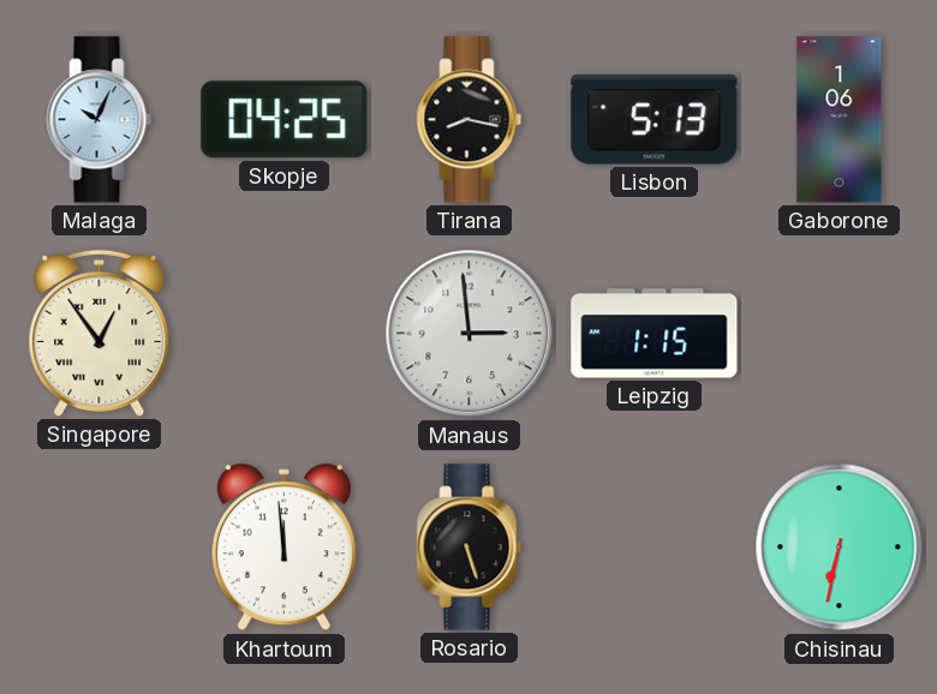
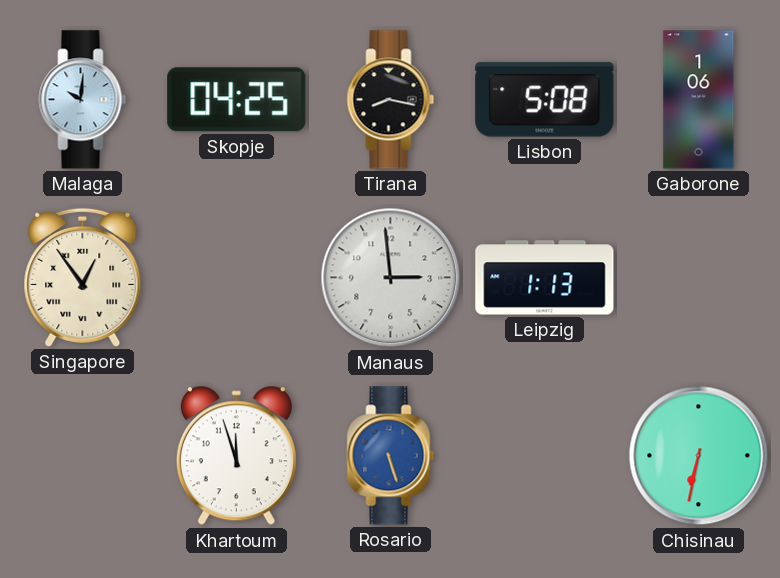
Malaga: 10:04 -> 10:01
Lisbon: 5:13 -> 5:08
Leipzig: 1:15 -> 1:13
Khartoum: 11:59 -> 11:57
Rosario dial: black -> blue
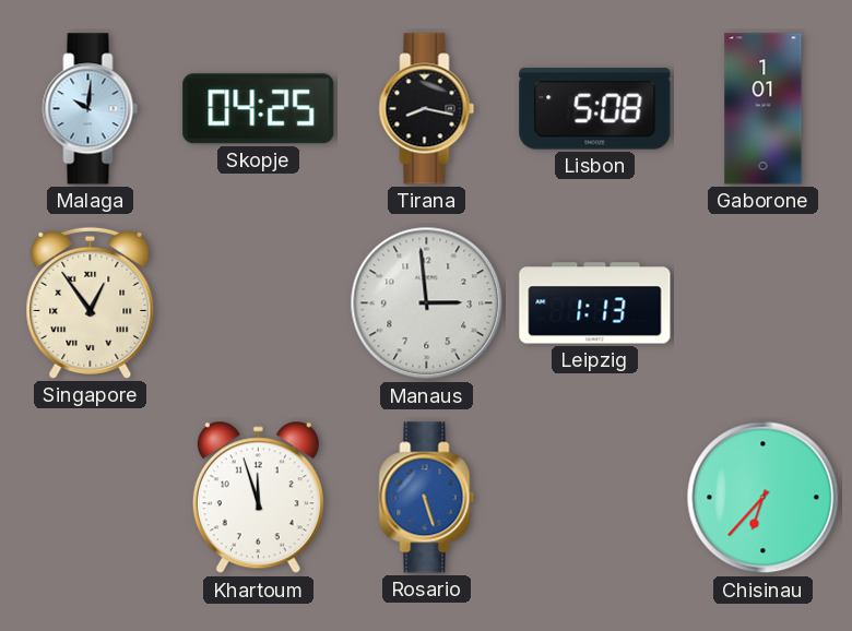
Gaborone: 1:06 -> 1:01
Chisinau: 6:32 -> 6:37
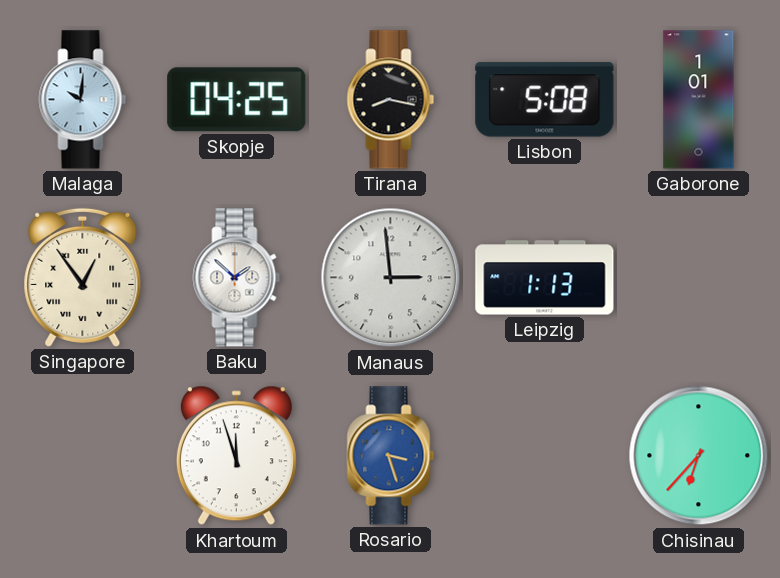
Baku: none -> 1:52
Rosario: 5:27 -> 3:27
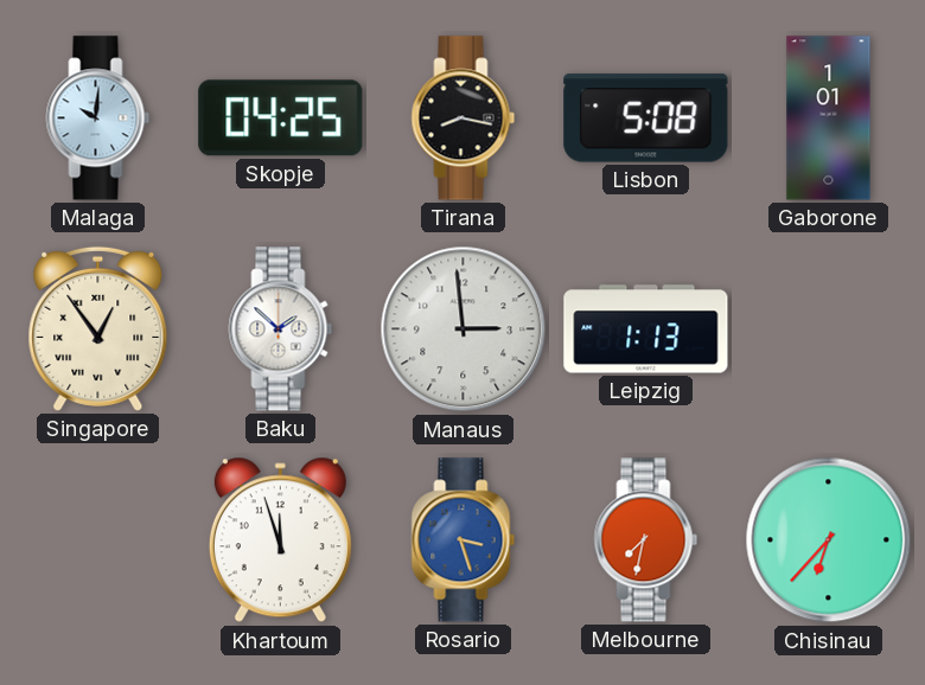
Melbourne: none -> 7:32
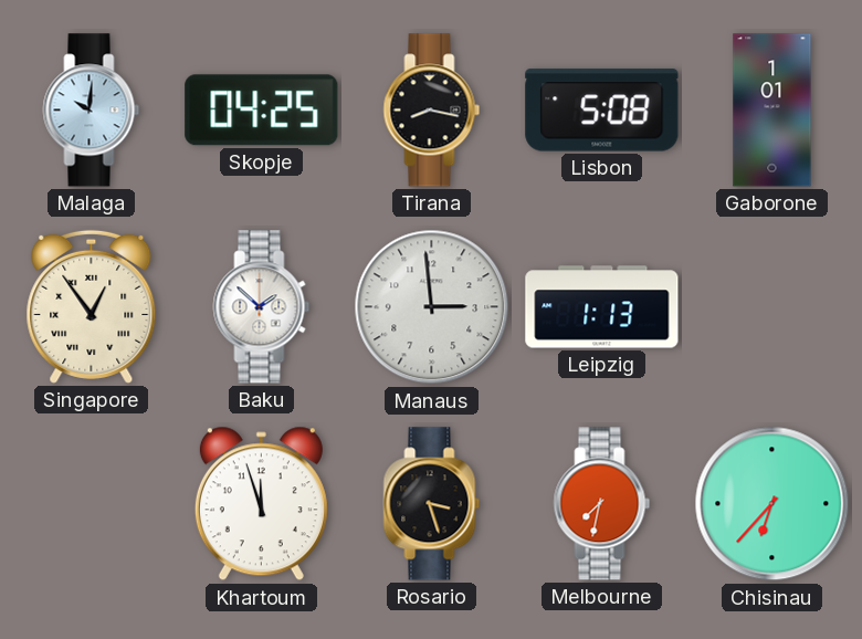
Rosario dial: blue -> black
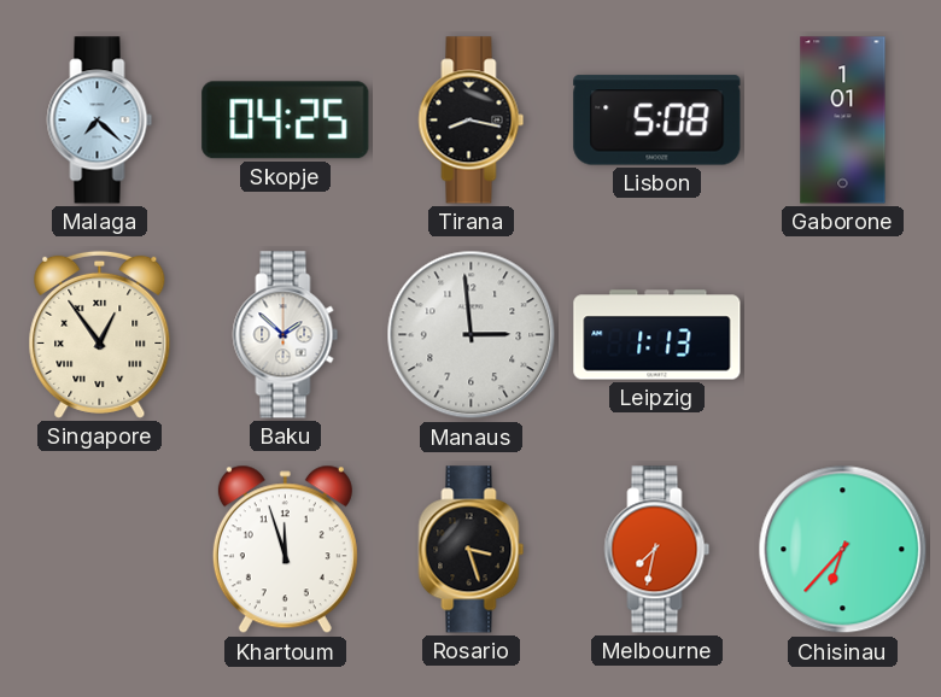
Malaga: 10:01 -> 7:22
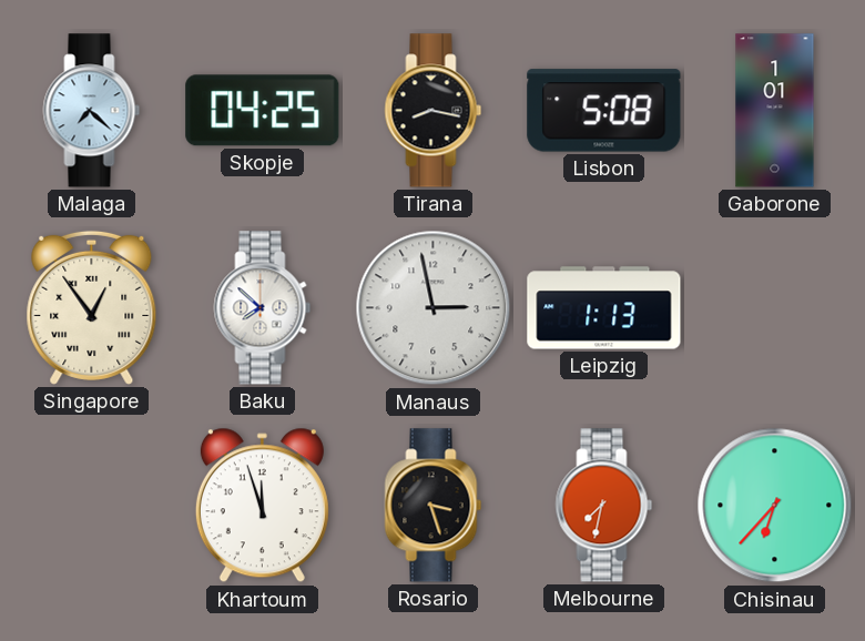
Baku: 1:52 -> 7:52
Manaus: 2:59 -> 2:58
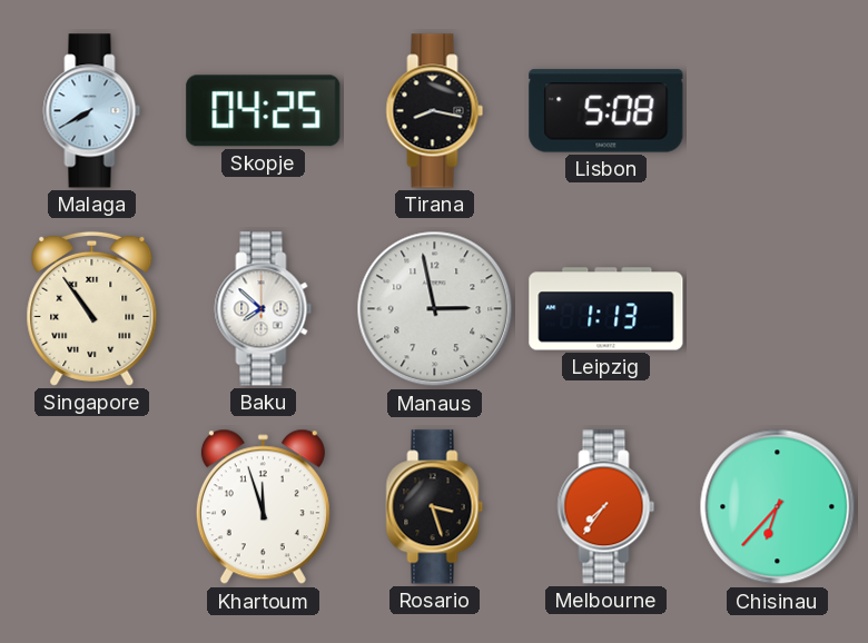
Malaga: 7:22 -> 7:40
Gaborone: 1:01 -> none
Singapore: 12:54 -> 10:54
Melbourne: 7:32 -> 7:36
